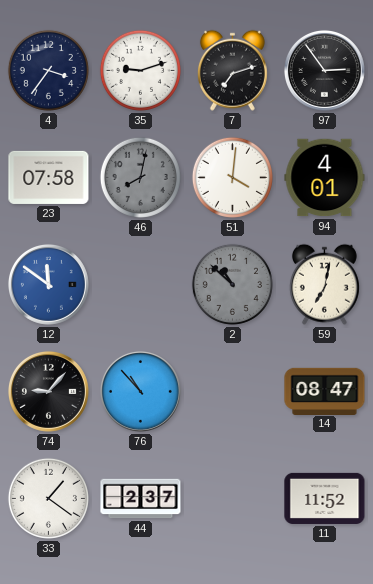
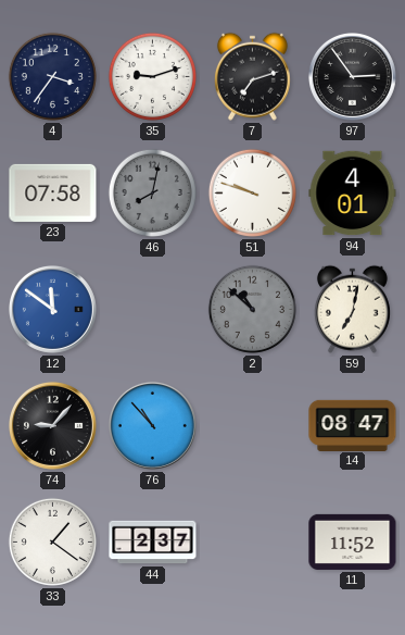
51: 4:01 -> 9:48
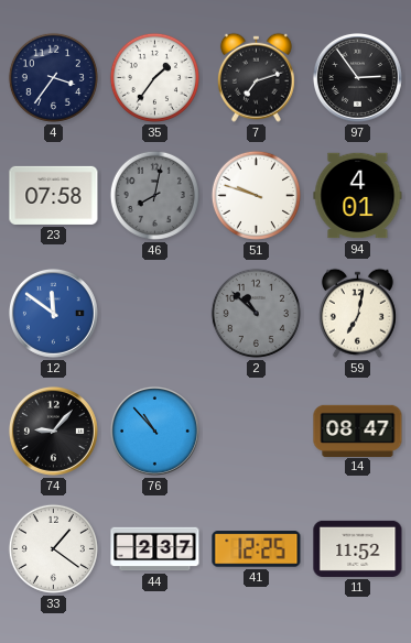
35: 9:12 -> 1:36
41: none -> 12:25
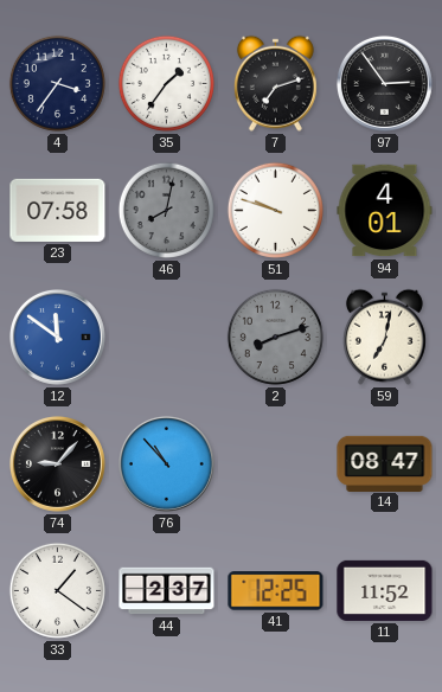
2: 10:52 -> 8:12
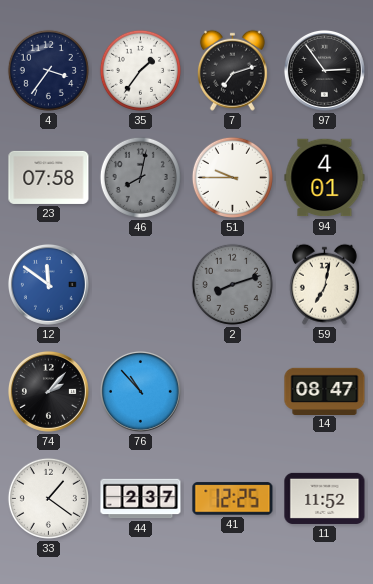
51: 9:48 -> 9:45
74: 9:07 -> 2:07
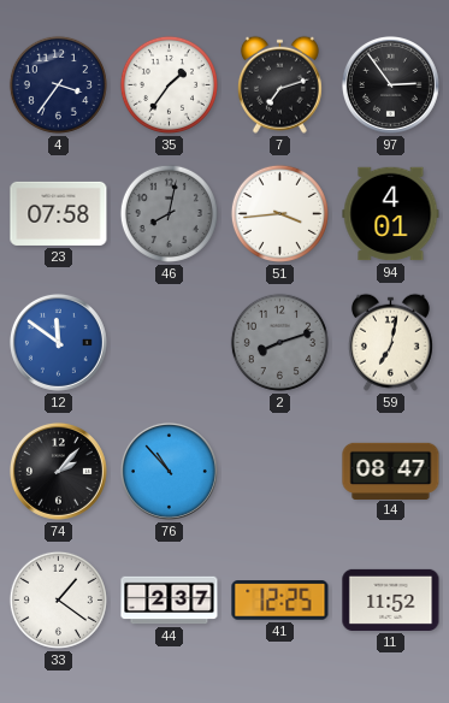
51: 9:45 -> 3:44
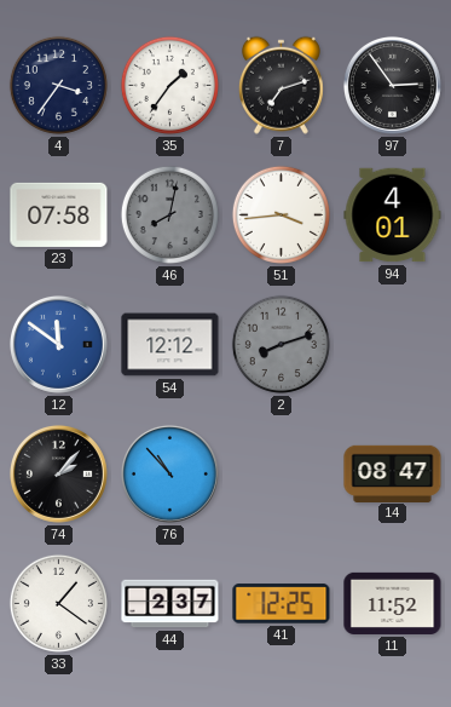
54: none -> 12:12
59: 7:02 -> none
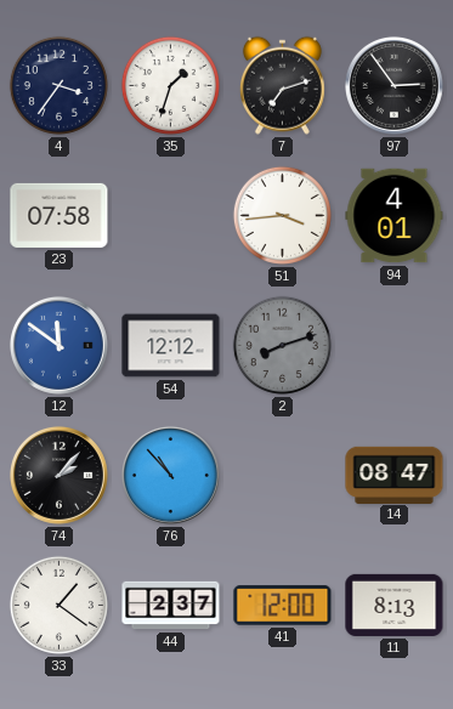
35: 1:36 -> 1:33
46: 8:02 -> none
41: 12:25 -> 12:00
11: 11:52 -> 8:13
